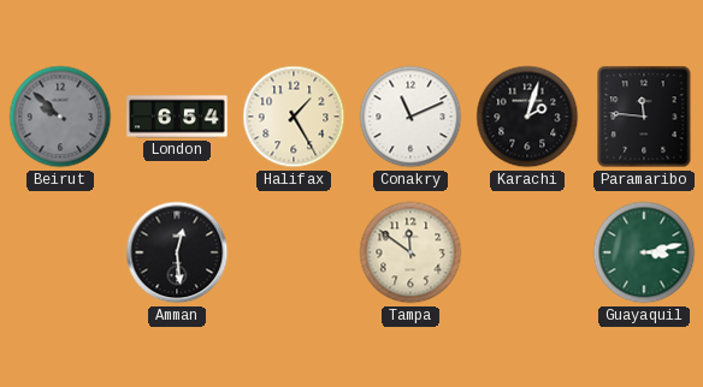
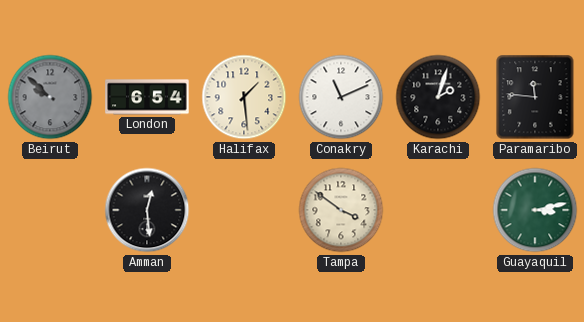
Halifax: 1:25 -> 1:29
Tampa: 11:51 -> 3:51
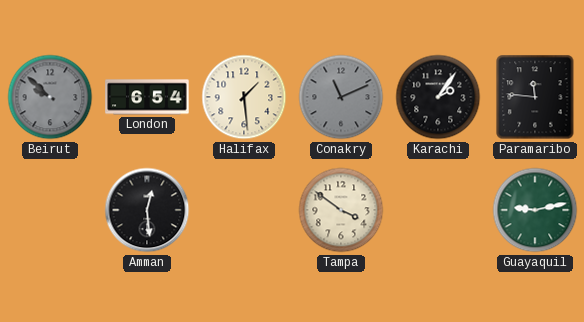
Conakry dial: white -> grey
Karachi: 2:03 -> 2:06
Guayaquil: 3:13 -> 9:13
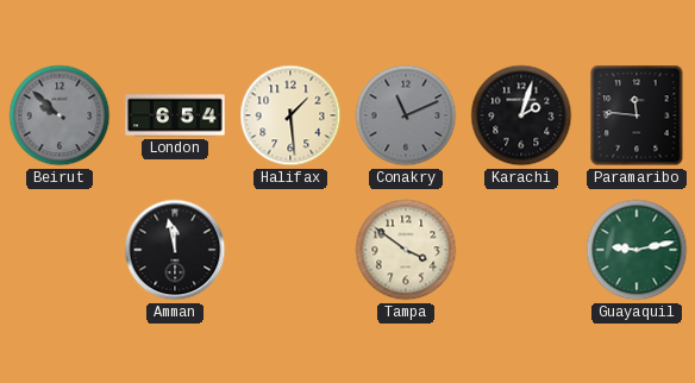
Karachi: 2:06 -> 2:03
Amman: 12:29 -> 11:58
